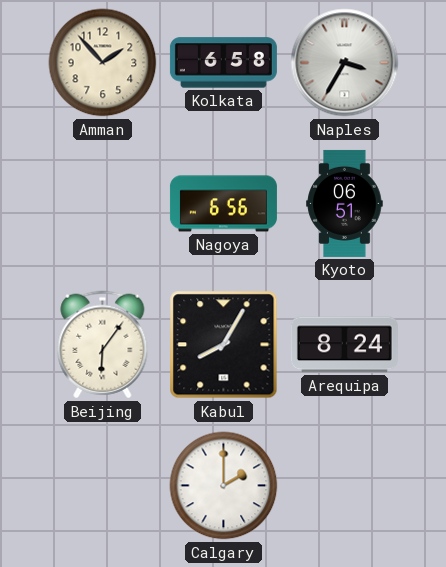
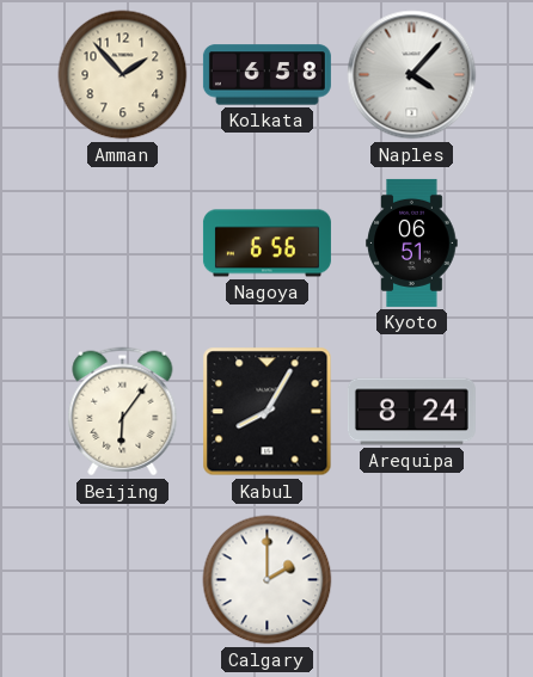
Naples: 3:35 -> 4:07
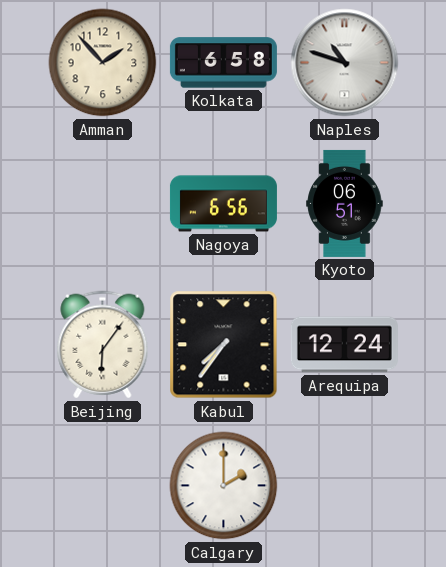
Naples: 4:07 -> 10:48
Kabul: 8:05 -> 7:36
Arequipa: 8:24 -> 12:24
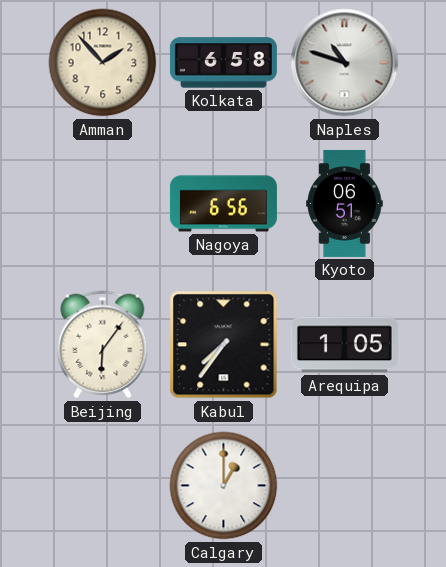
Arequipa: 12:24 -> 1:05
Calgary: 2:00 -> 1:00
